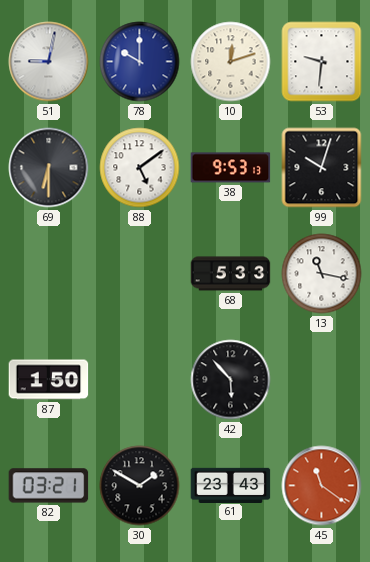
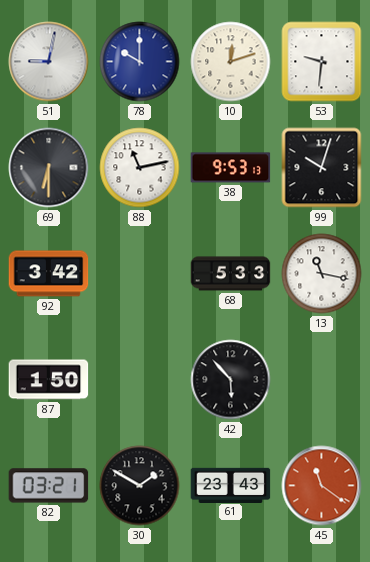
88: 5:09 -> 11:13
92: none -> 3:42
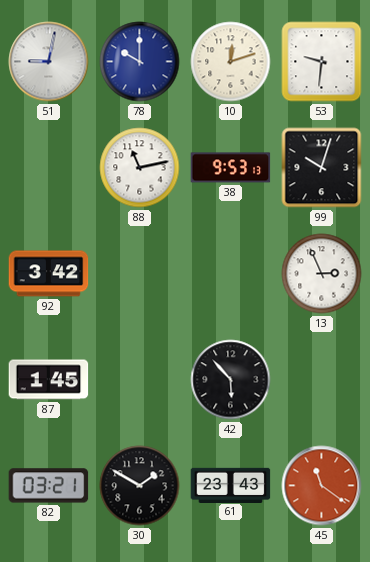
69: 6:30 -> none
68: 5:33 -> none
13: 11:17 -> 2:56
87: 1:50 -> 1:45
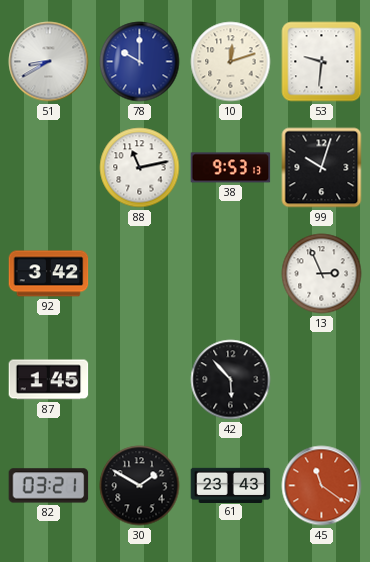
51: 9:02 -> 8:40
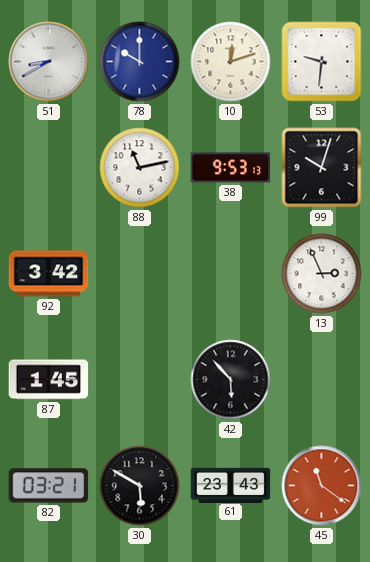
30: 1:50 -> 5:50
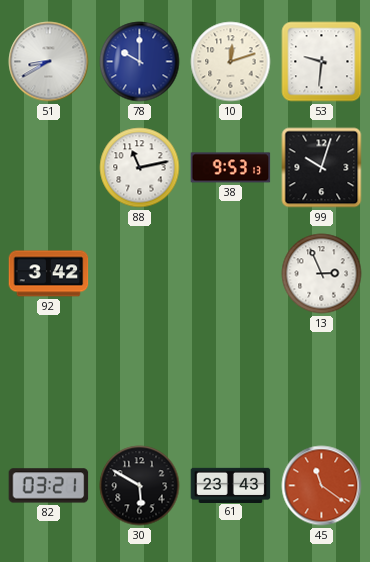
87: 1:45 -> none
42: 5:53 -> none
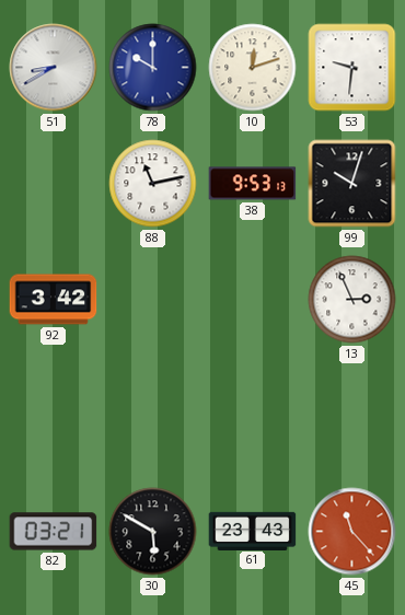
45: 11:21 -> 11:23
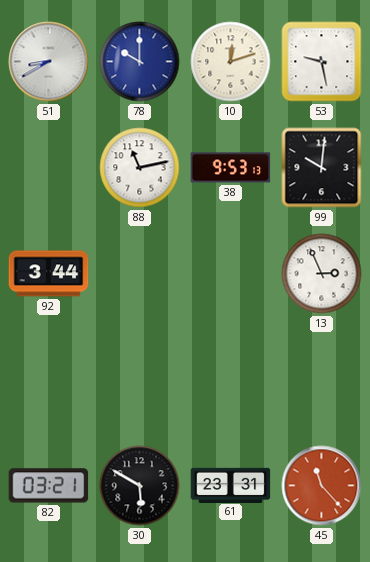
53: 9:31 -> 9:28
99: 10:03 -> 10:01
92: 3:42 -> 3:44
61: 23:43 -> 23:31
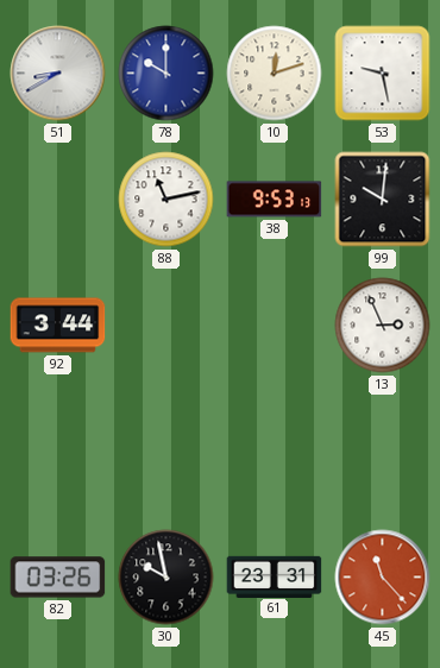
82: 03:21 -> 03:26
30: 5:50 -> 9:58
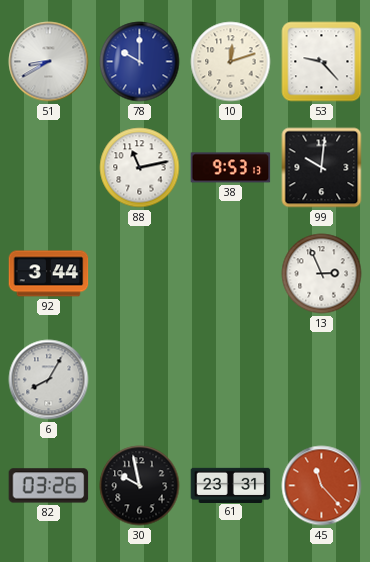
53: 9:28 -> 9:23
6: none -> 8:05
